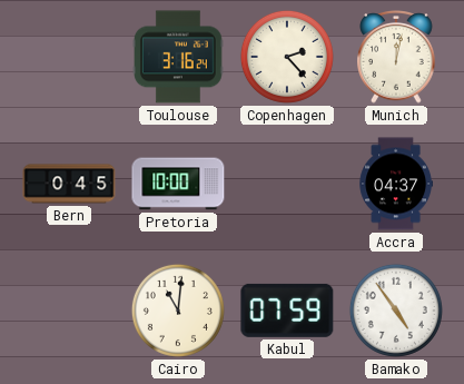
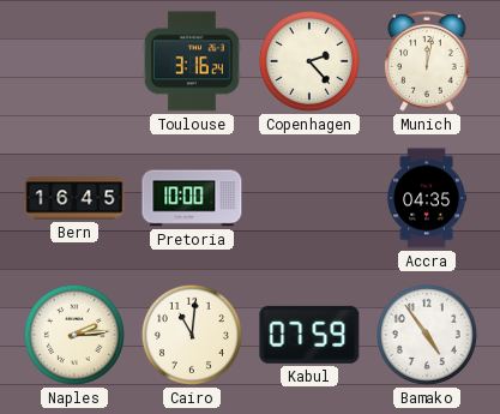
Bern: 0:45 -> 16:45
Accra: 04:37 -> 04:35
Naples: none -> 2:14
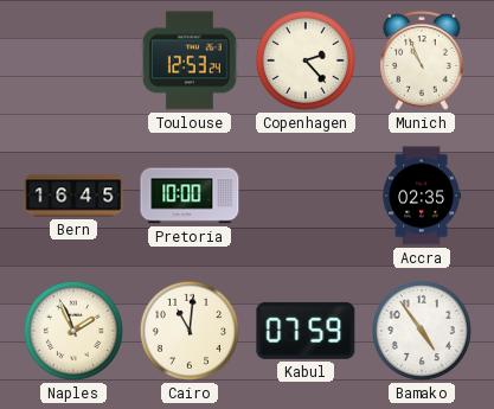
Toulouse: 3:16 -> 12:53
Munich: 12:02 -> 10:56
Accra: 04:35 -> 02:35
Naples: 2:14 -> 1:56
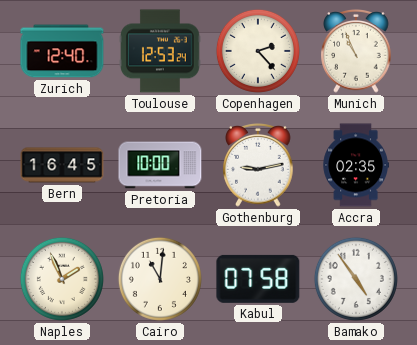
Zurich: none -> 12:40
Gothenburg: none -> 9:13
Kabul: 07:59 -> 07:58
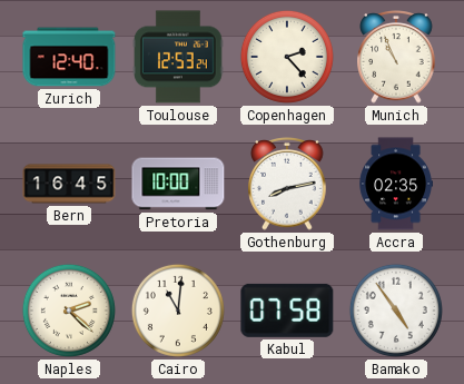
Gothenburg: 9:13 -> 8:13
Naples: 1:56 -> 2:22
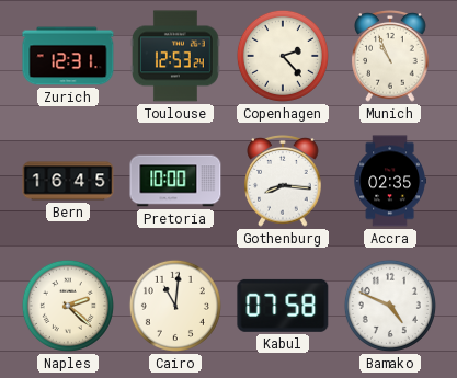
Zurich: 12:40 -> 12:31
Gothenburg: 8:13 -> 8:16
Bamako: 4:54 -> 4:49
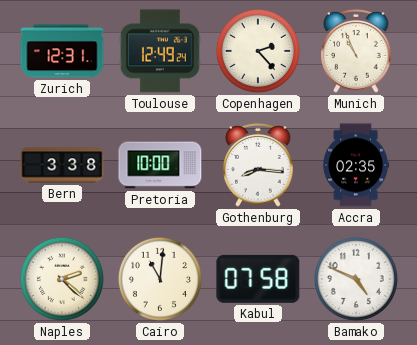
Toulouse: 12:53 -> 12:49
Bern: 16:45 -> 3:38
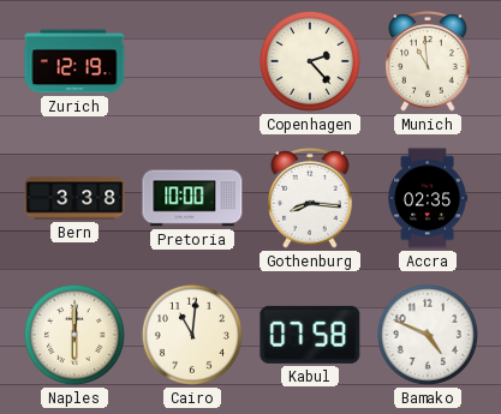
Zurich: 12:31 -> 12:19
Toulouse: 12:49 -> none
Munich: 10:56 -> 10:59
Naples: 2:22 -> 6:00
